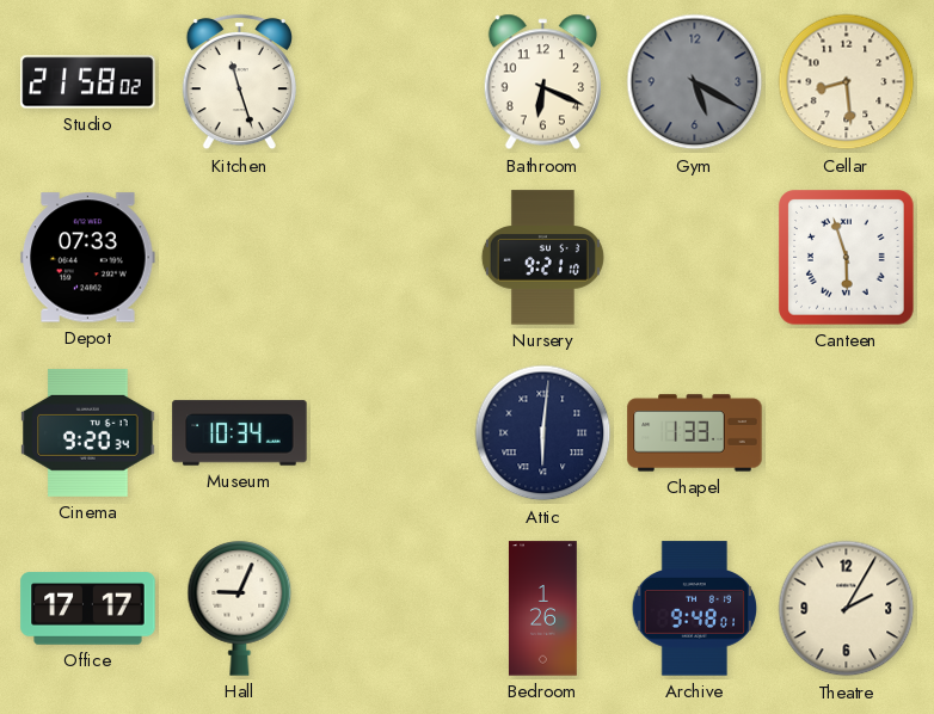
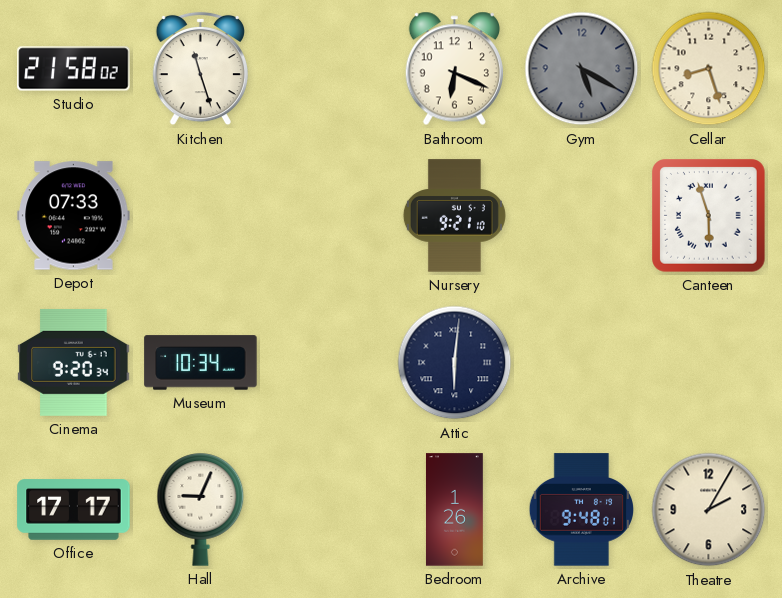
Cellar: 8:29 -> 8:27
Chapel: 1:33 -> none
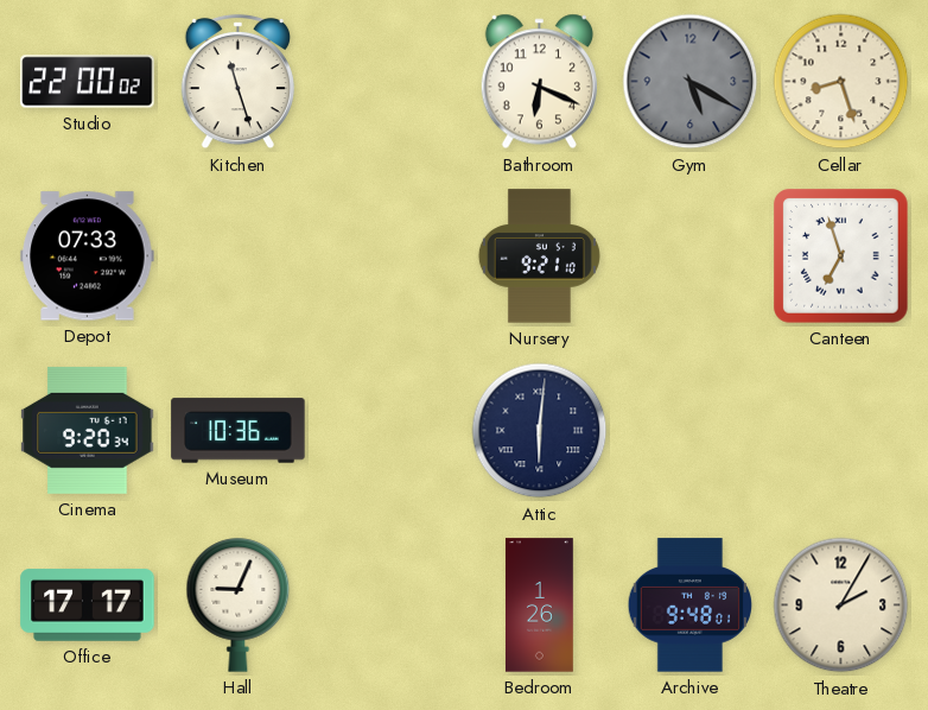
Studio: 21:58 -> 22:00
Canteen: 5:57 -> 6:57
Museum: 10:34 -> 10:36
